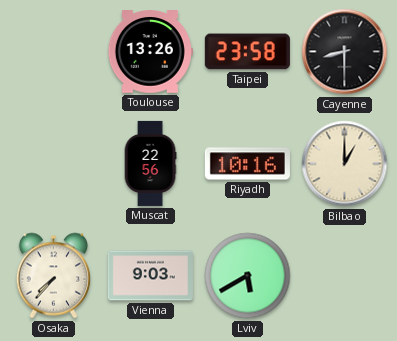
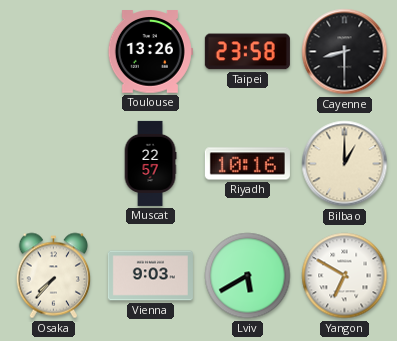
Muscat: 22:56 -> 22:57
Yangon: none -> 6:50
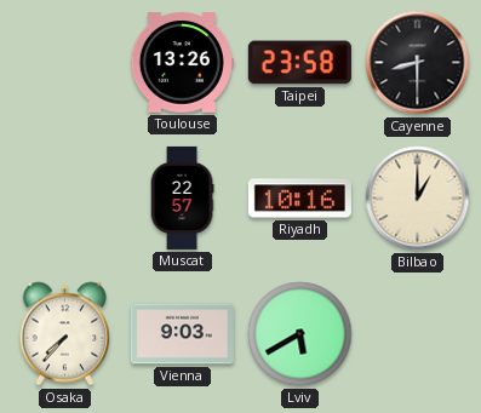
Yangon: 6:50 -> none
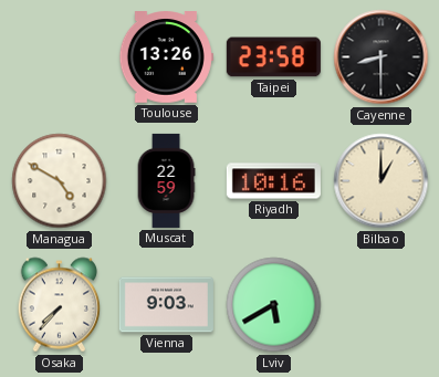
Managua: none -> 4:50
Muscat: 22:57 -> 22:59
